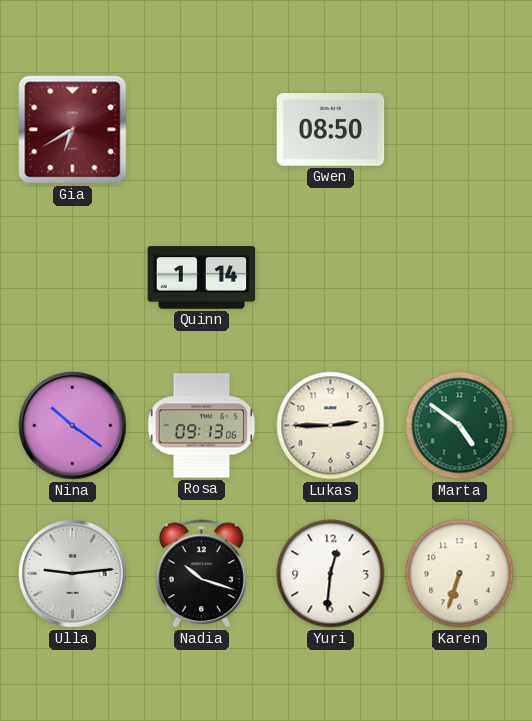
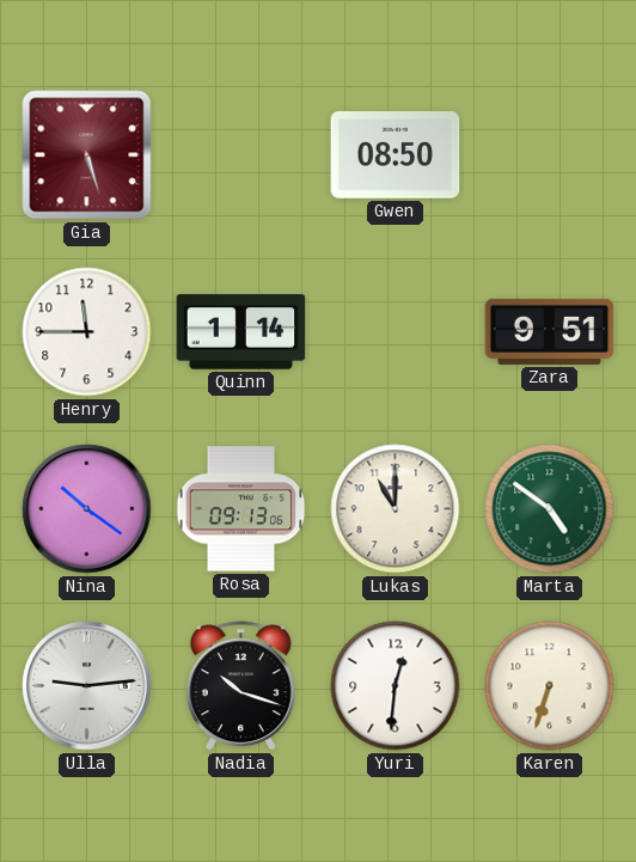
Gia: 6:40 -> 5:27
Henry: none -> 11:45
Zara: none -> 9:51
Lukas: 2:45 -> 11:00
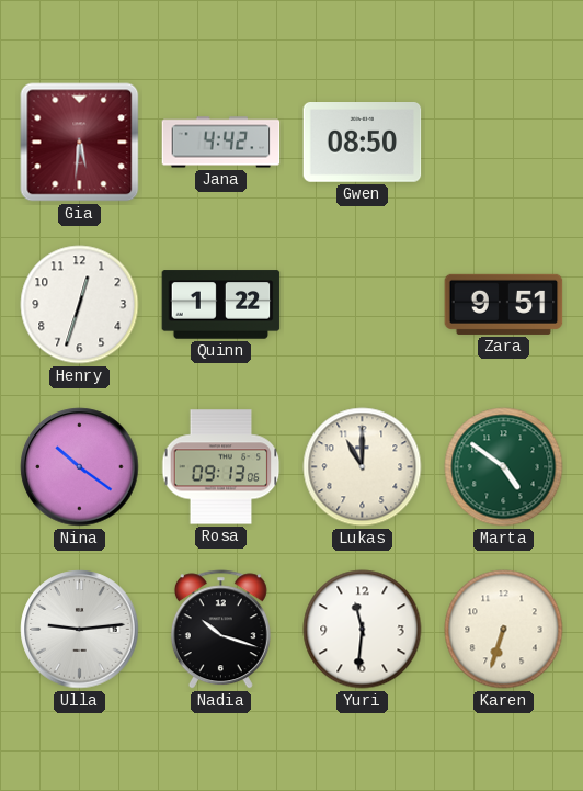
Gia: 5:27 -> 5:31
Jana: none -> 4:42
Henry: 11:45 -> 12:33
Quinn: 1:14 -> 1:22
Yuri: 12:31 -> 11:31
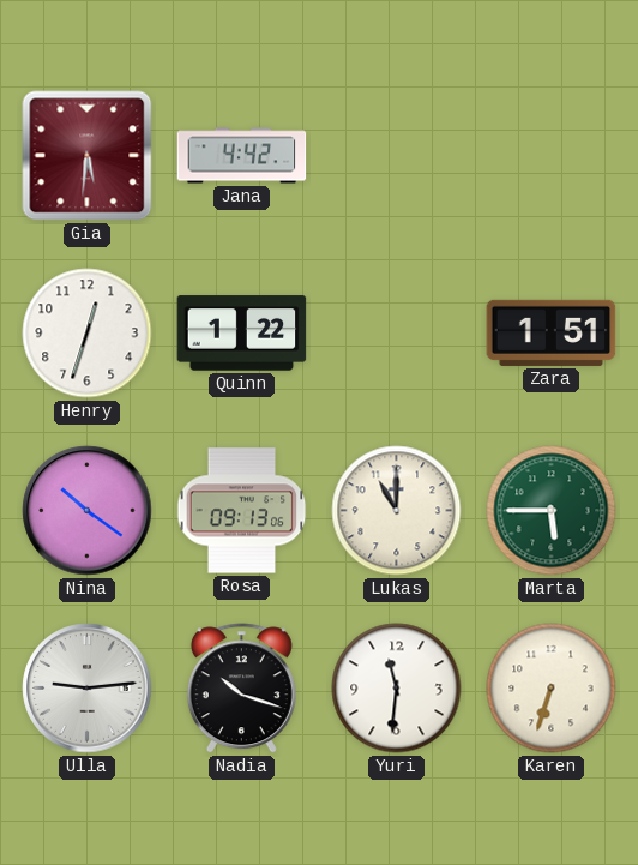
Gwen: 08:50 -> none
Zara: 9:51 -> 1:51
Marta: 4:51 -> 5:45
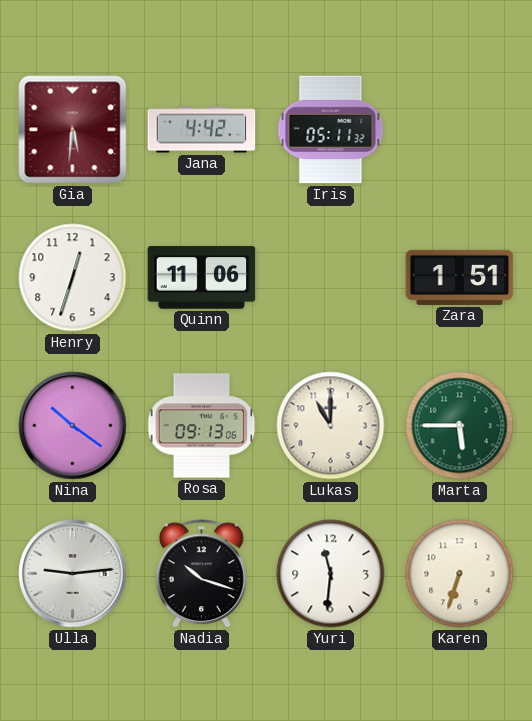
Iris: none -> 05:11
Quinn: 1:22 -> 11:06
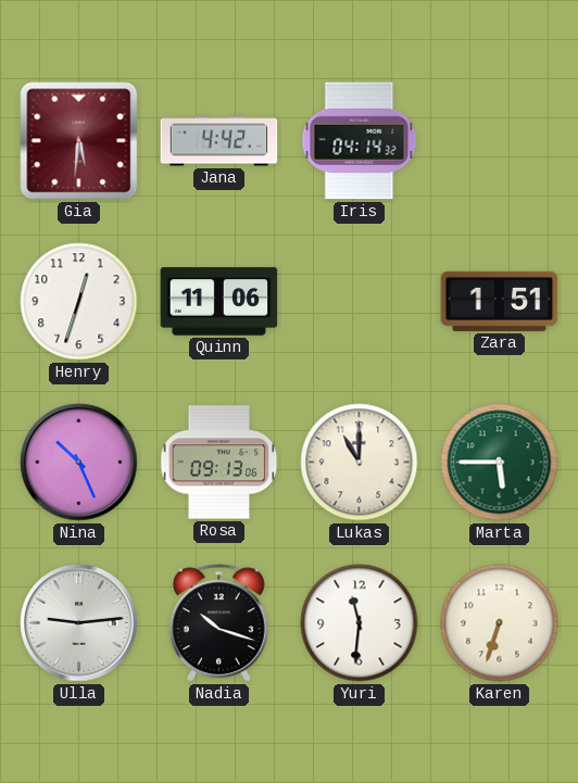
Iris: 05:11 -> 04:14
Nina: 10:21 -> 10:26
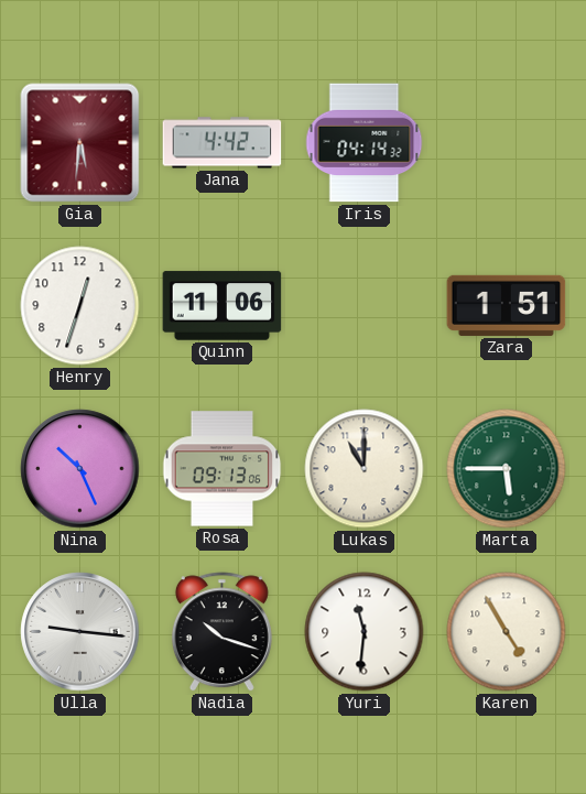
Ulla: 9:14 -> 9:16
Karen: 6:33 -> 4:55
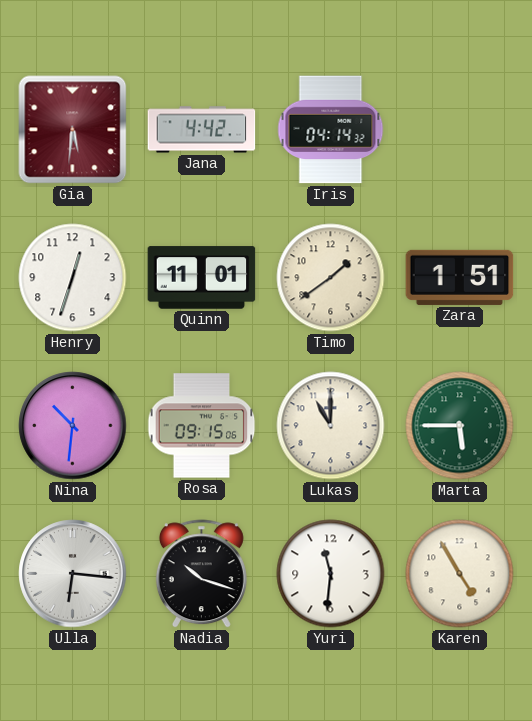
Quinn: 11:06 -> 11:01
Timo: none -> 1:39
Nina: 10:26 -> 10:31
Rosa: 09:13 -> 09:15
Ulla: 9:16 -> 6:16
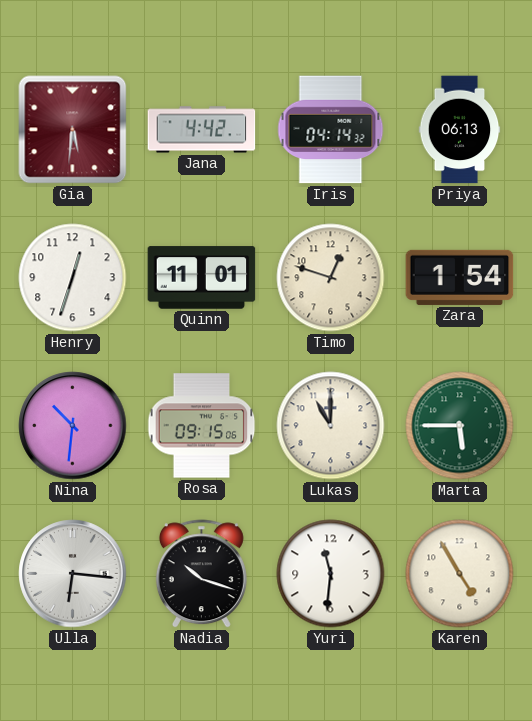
Priya: none -> 06:13
Timo: 1:39 -> 12:48
Zara: 1:51 -> 1:54
